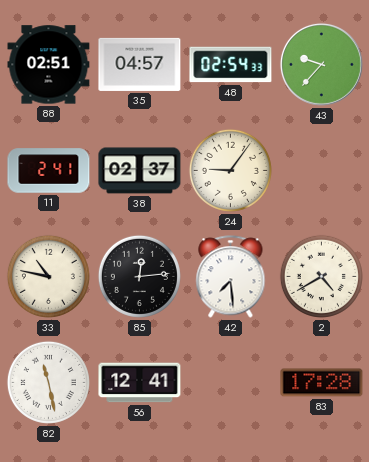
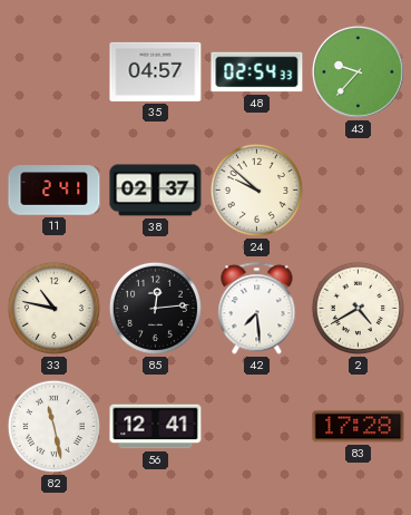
88: 02:51 -> none
24: 9:06 -> 9:52
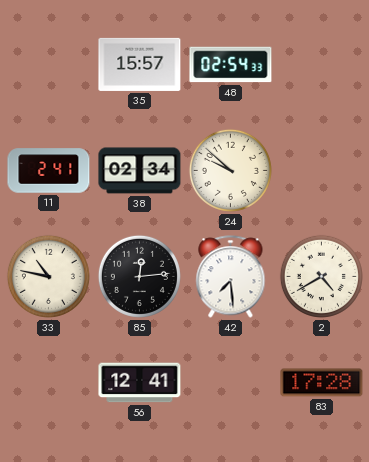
35: 04:57 -> 15:57
43: 9:37 -> none
38: 02:37 -> 02:34
82: 11:28 -> none
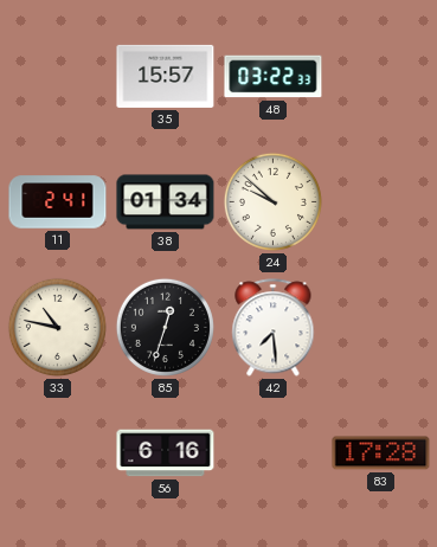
48: 02:54 -> 03:22
38: 02:34 -> 01:34
85: 12:14 -> 12:33
2: 4:40 -> none
56: 12:41 -> 6:16
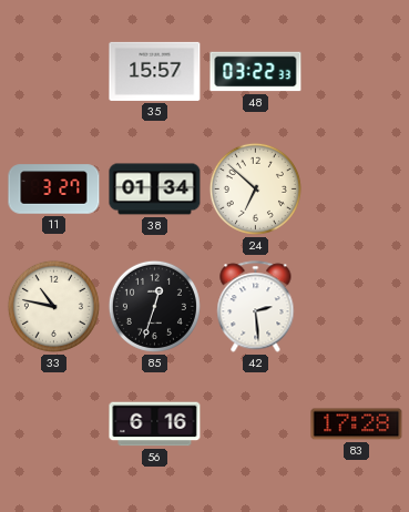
11: 2:41 -> 3:27
24: 9:52 -> 6:52
42: 7:29 -> 2:29
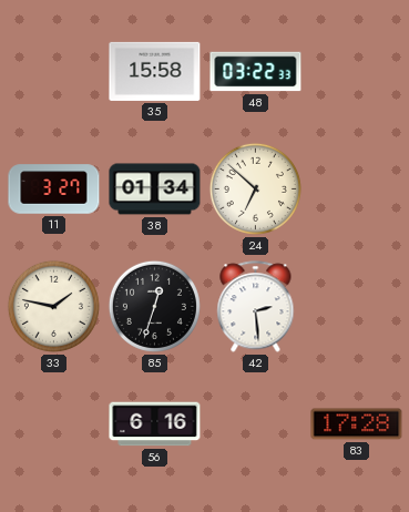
35: 15:57 -> 15:58
33: 10:47 -> 1:47
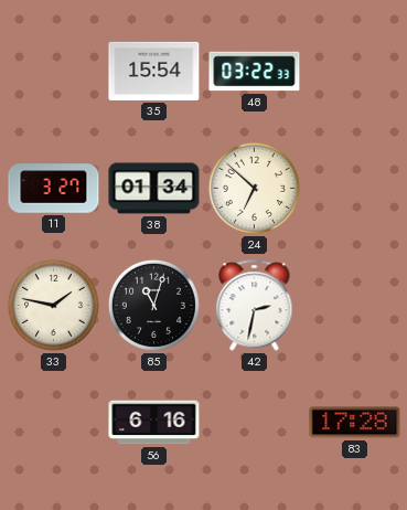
35: 15:58 -> 15:54
85: 12:33 -> 11:03
42: 2:29 -> 2:32
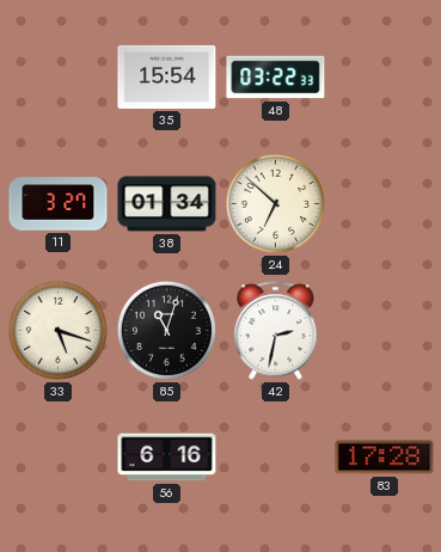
33: 1:47 -> 5:18
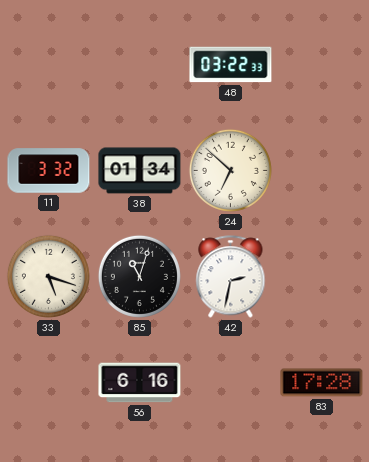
35: 15:54 -> none
11: 3:27 -> 3:32
